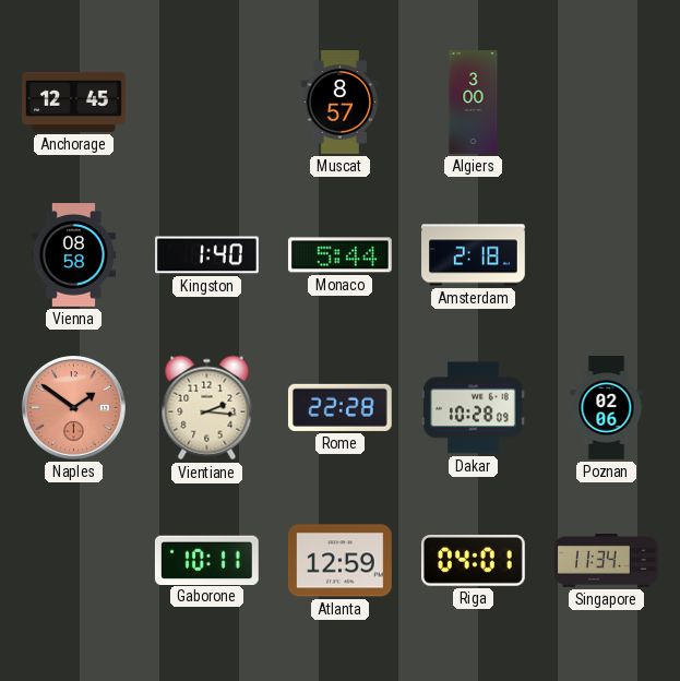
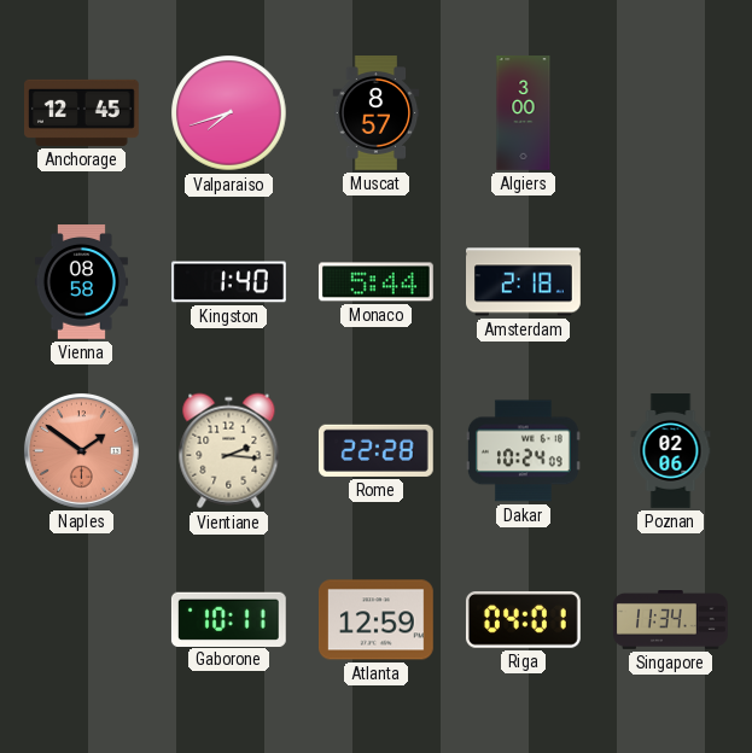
Valparaiso: none -> 7:42
Dakar: 10:28 -> 10:24
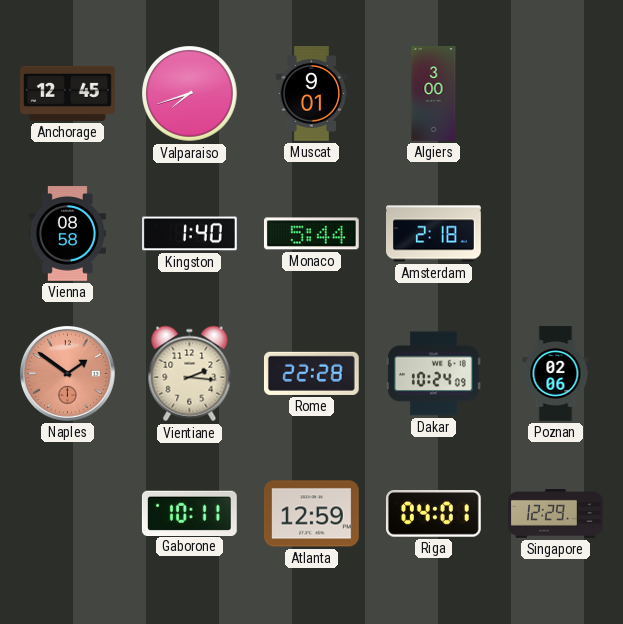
Muscat: 8:57 -> 9:01
Singapore: 11:34 -> 12:29
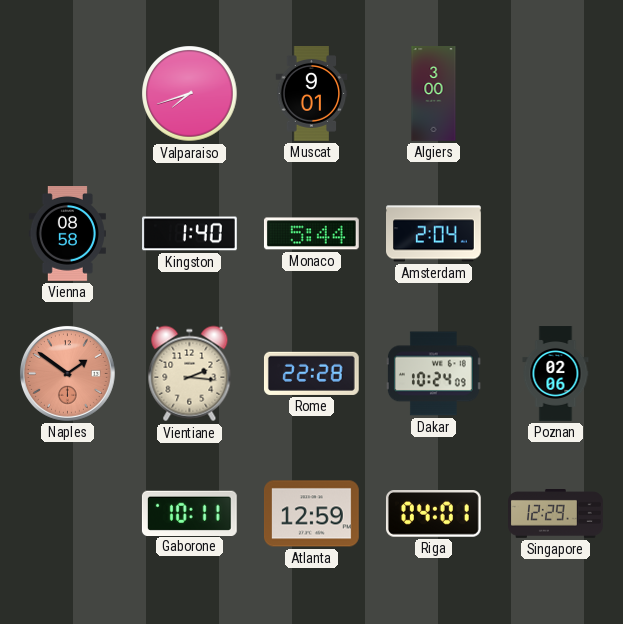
Anchorage: 12:45 -> none
Amsterdam: 2:18 -> 2:04
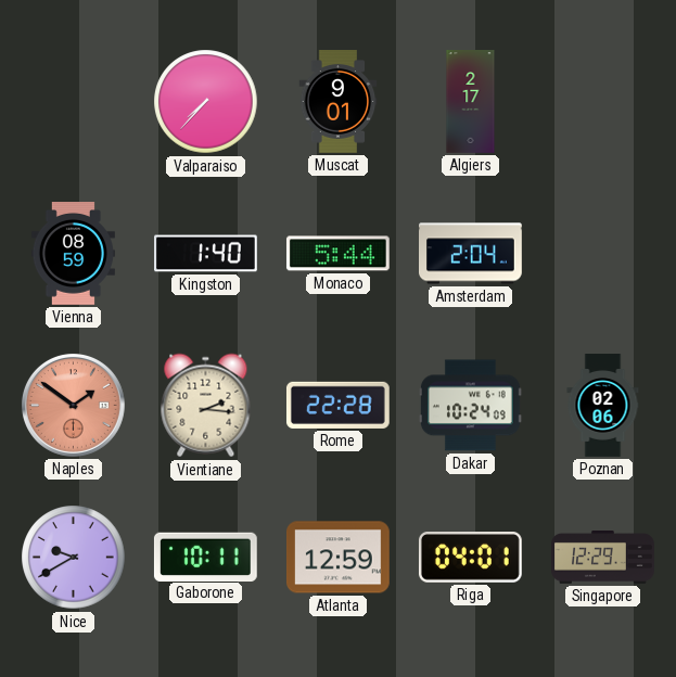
Valparaiso: 7:42 -> 7:37
Algiers: 3:00 -> 2:17
Vienna: 08:58 -> 08:59
Nice: none -> 9:40
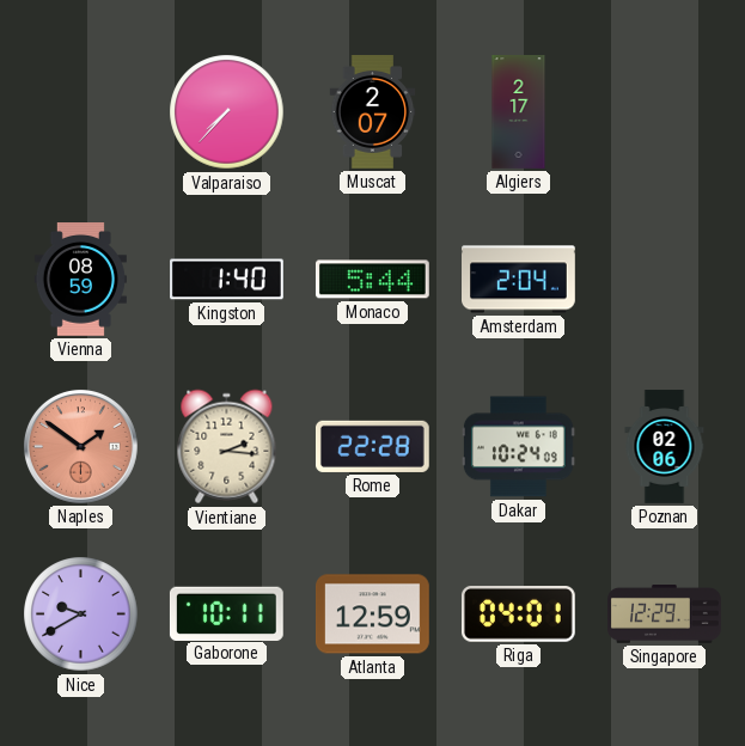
Muscat: 9:01 -> 2:07
